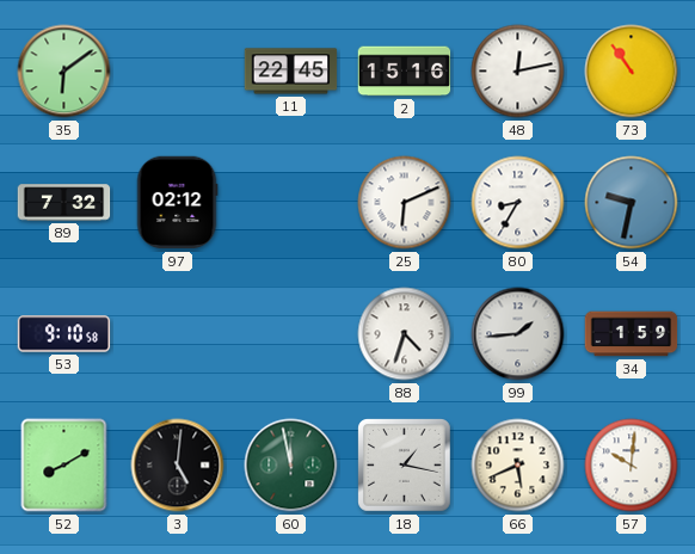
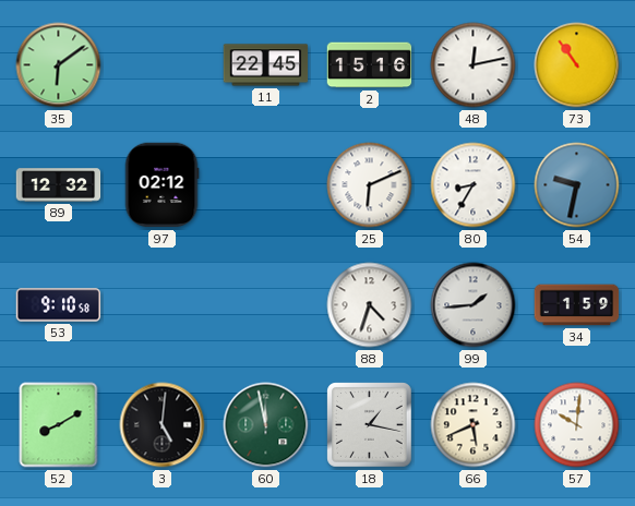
89: 7:32 -> 12:32
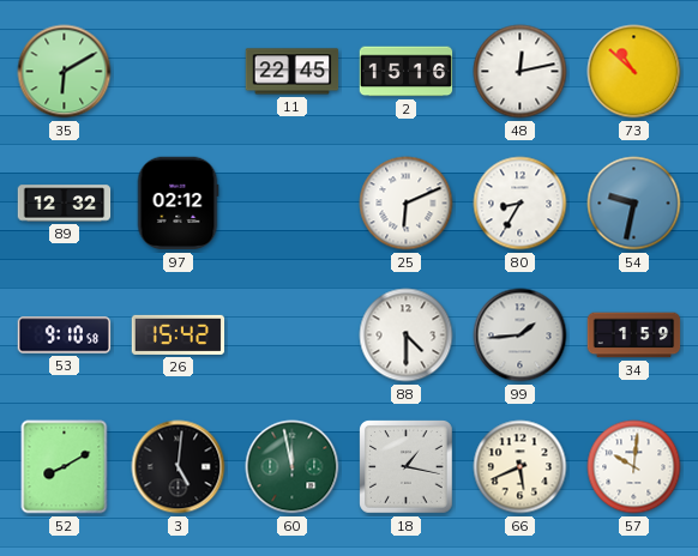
35: 6:09 -> 6:10
73: 10:54 -> 10:52
26: none -> 15:42
88: 4:33 -> 4:30
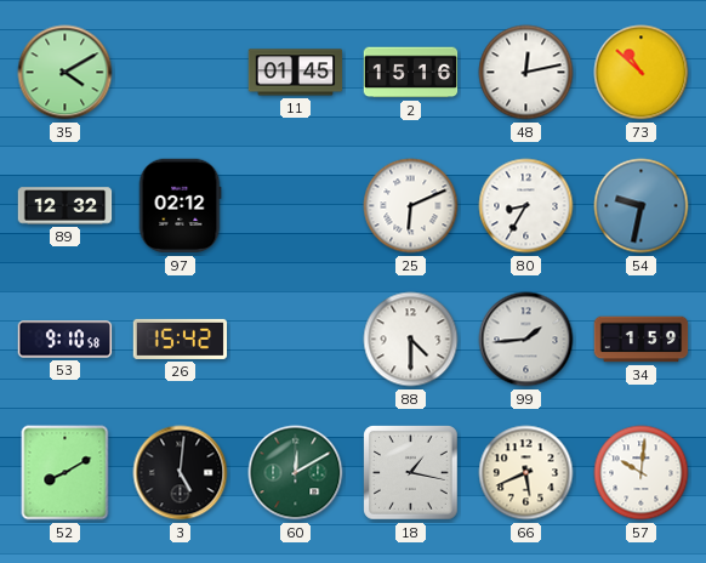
35: 6:10 -> 4:10
11: 22:45 -> 01:45
60: 11:58 -> 12:10
